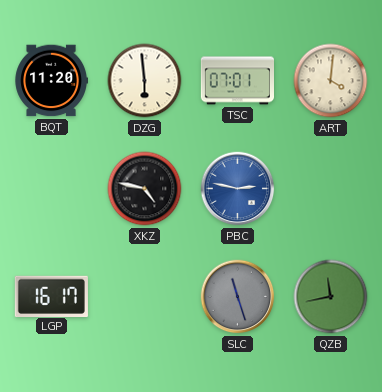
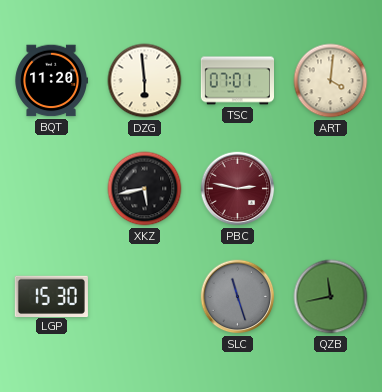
XKZ: 4:47 -> 5:43
PBC dial: blue -> burgundy
LGP: 16:17 -> 15:30
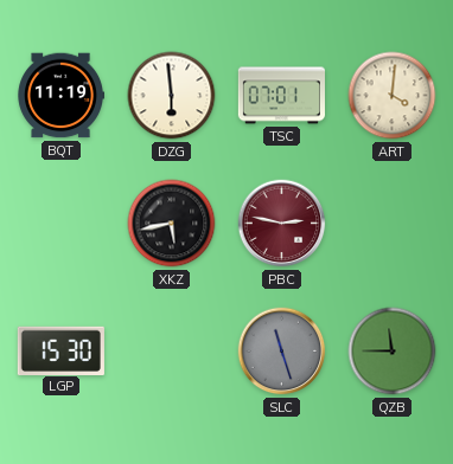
BQT: 11:20 -> 11:19
QZB: 11:43 -> 11:45
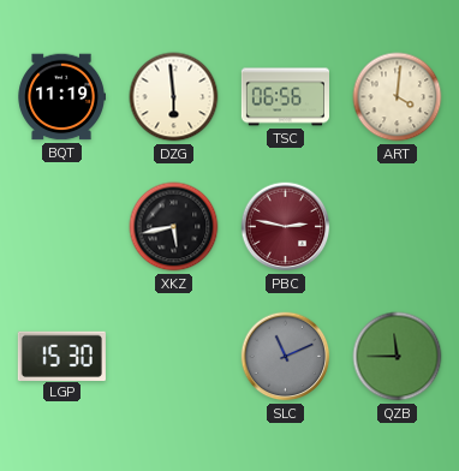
TSC: 07:01 -> 06:56
SLC: 11:27 -> 11:11
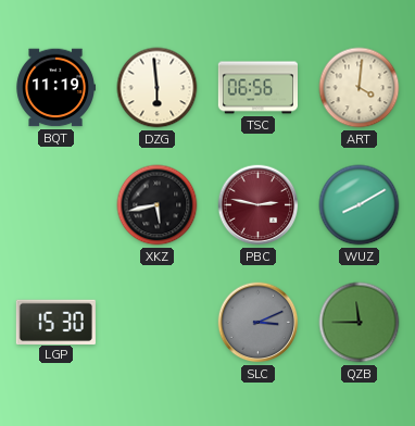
WUZ: none -> 8:10
SLC: 11:11 -> 3:11
